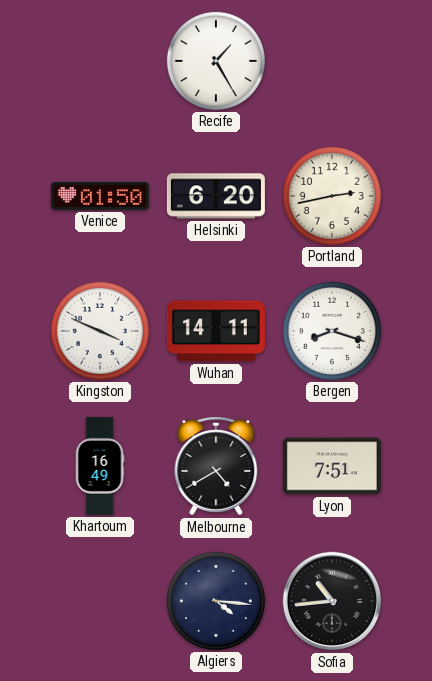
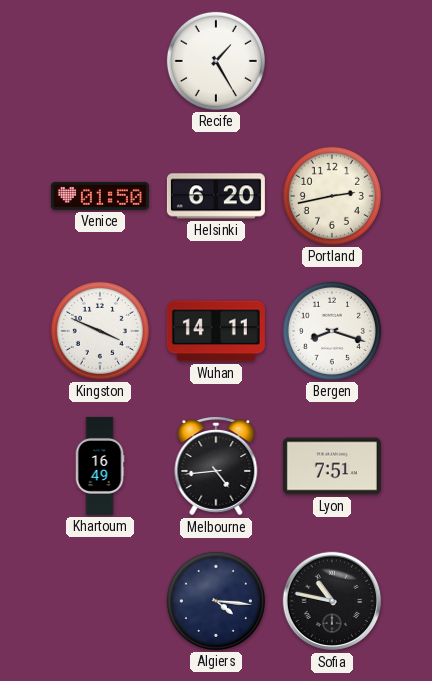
Melbourne: 4:40 -> 4:44
Sofia: 10:44 -> 10:47
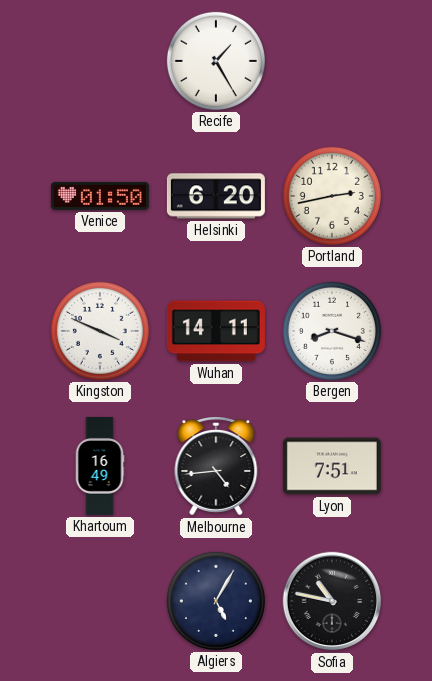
Algiers: 4:16 -> 5:05
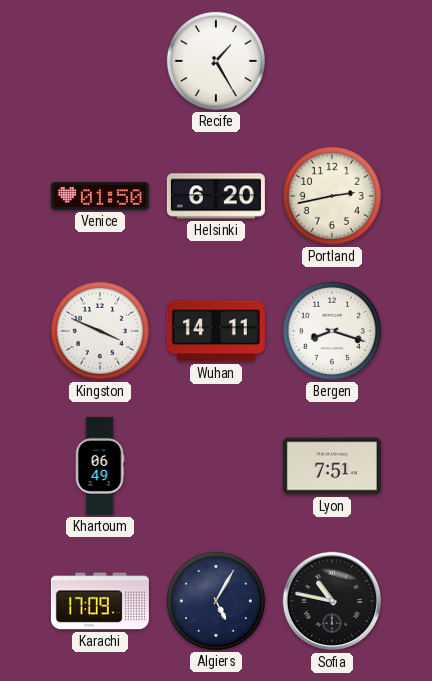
Khartoum: 16:49 -> 06:49
Melbourne: 4:44 -> none
Karachi: none -> 17:09
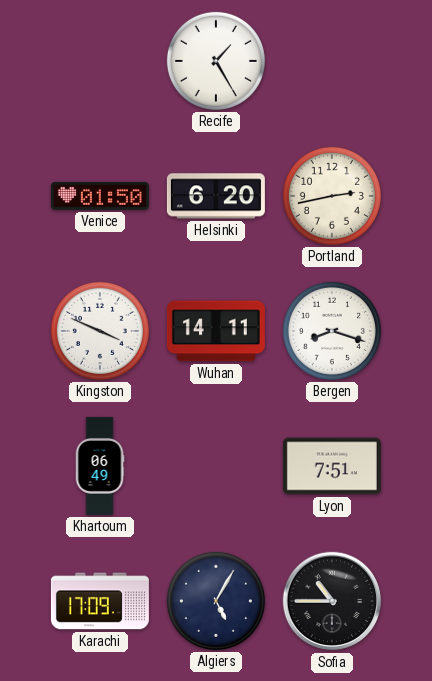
Sofia: 10:47 -> 10:45
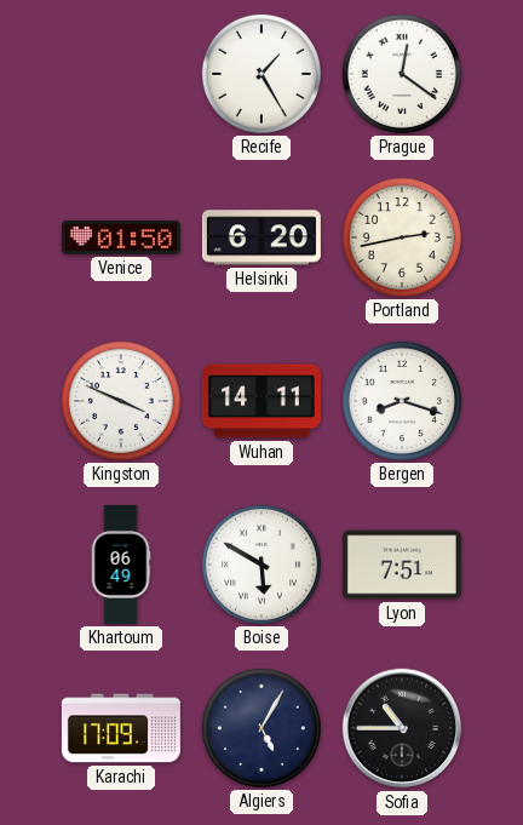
Prague: none -> 12:21
Boise: none -> 5:50
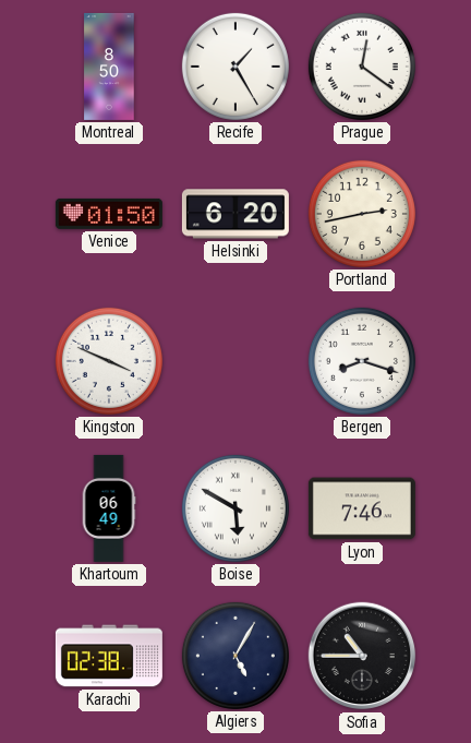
Montreal: none -> 8:50
Wuhan: 14:11 -> none
Lyon: 7:51 -> 7:46
Karachi: 17:09 -> 02:38
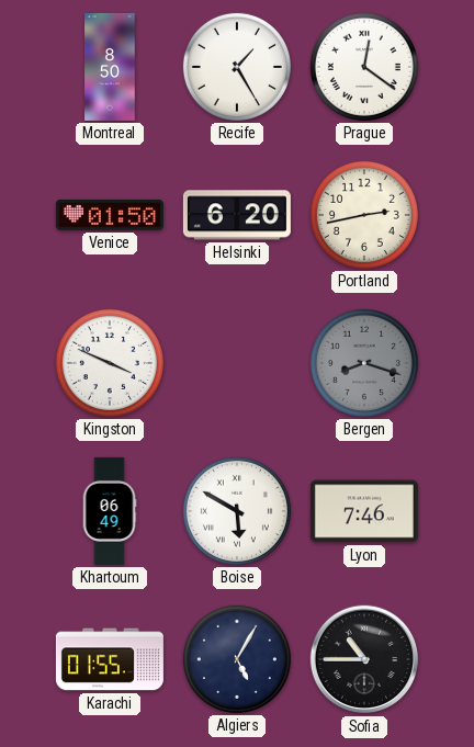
Bergen dial: white -> grey
Karachi: 02:38 -> 01:55
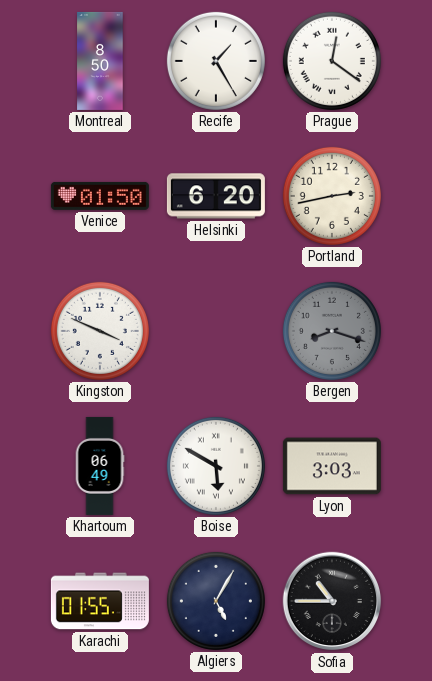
Lyon: 7:46 -> 3:03
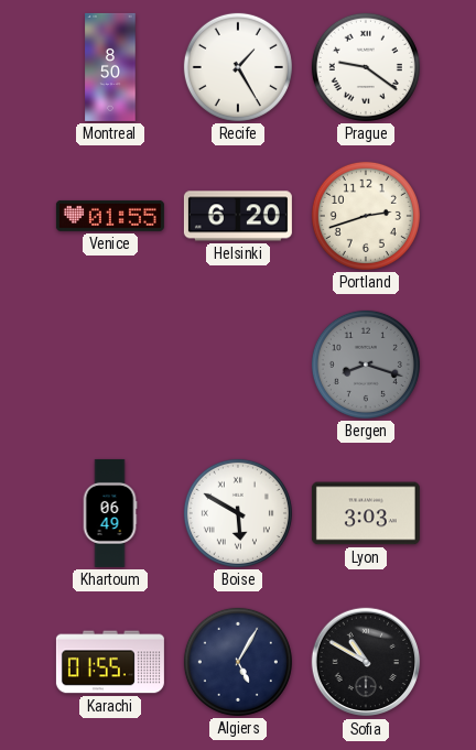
Prague: 12:21 -> 9:21
Venice: 01:50 -> 01:55
Portland: 2:43 -> 2:42
Kingston: 3:49 -> none
Sofia: 10:45 -> 10:50
